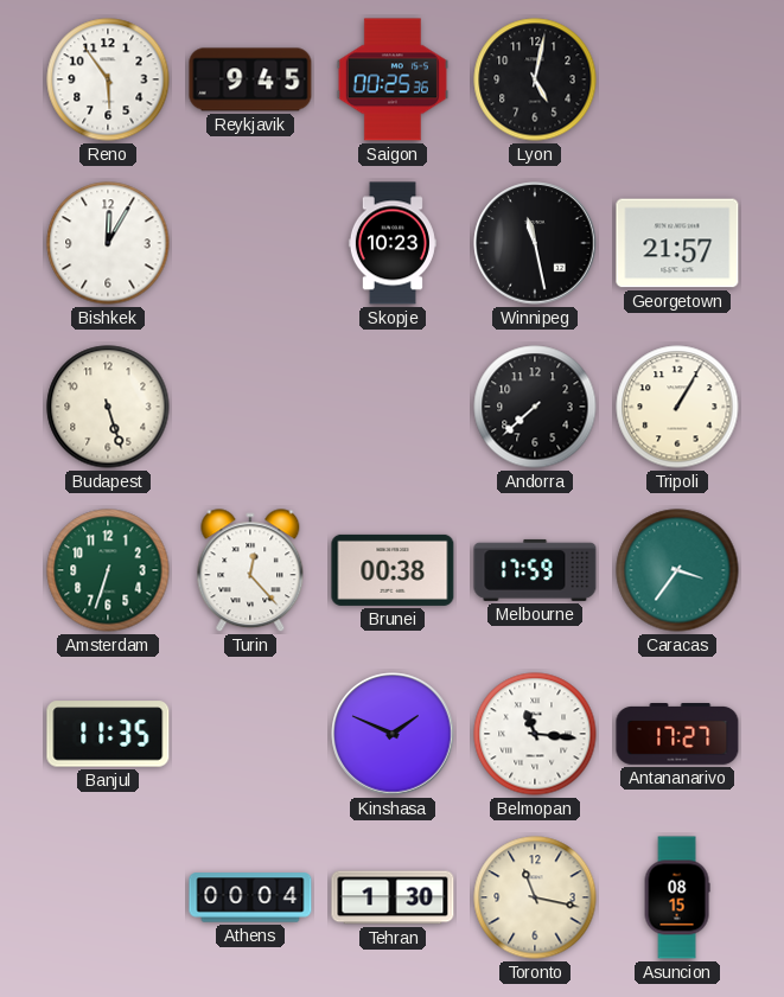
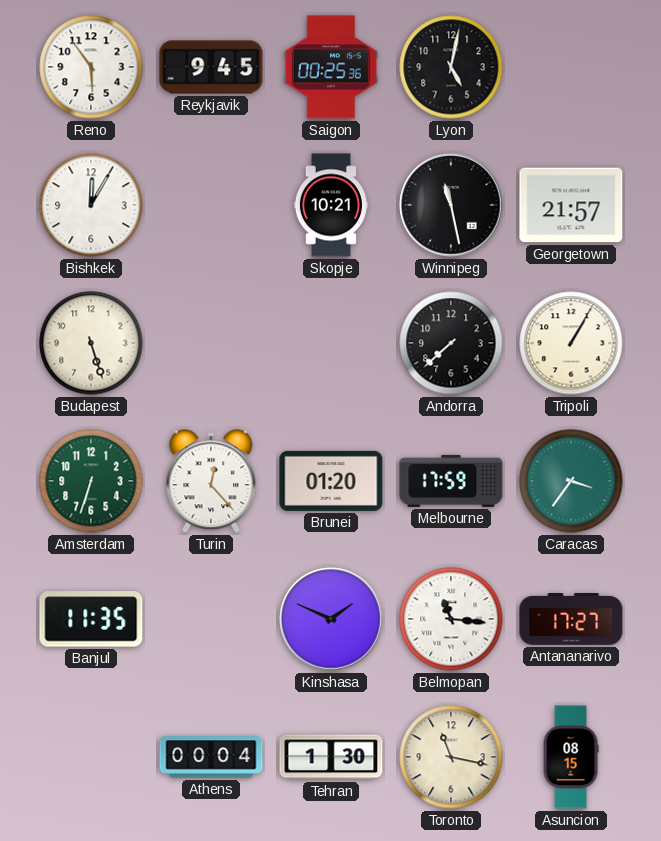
Skopje: 10:23 -> 10:21
Brunei: 00:38 -> 01:20
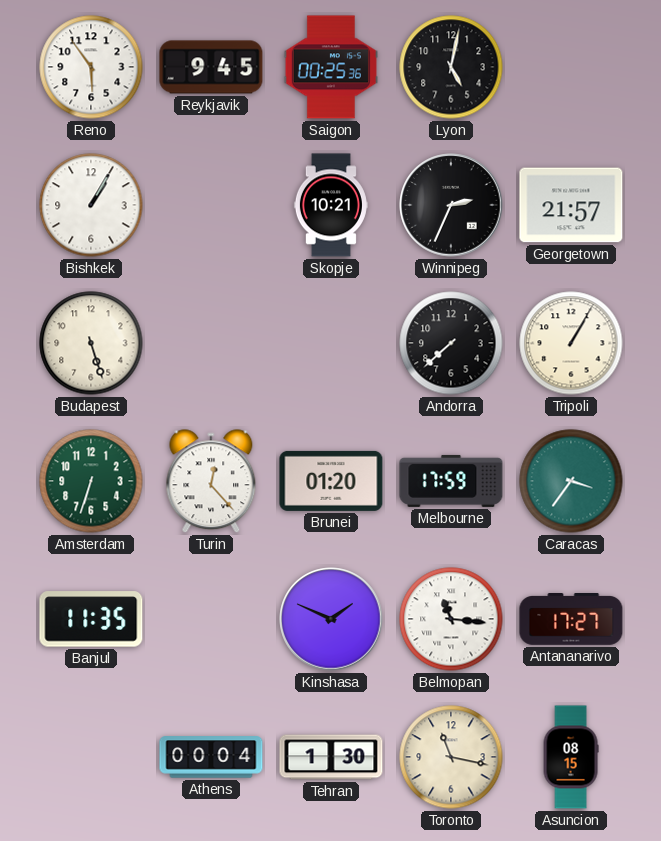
Bishkek: 12:05 -> 1:05
Winnipeg: 11:28 -> 2:34
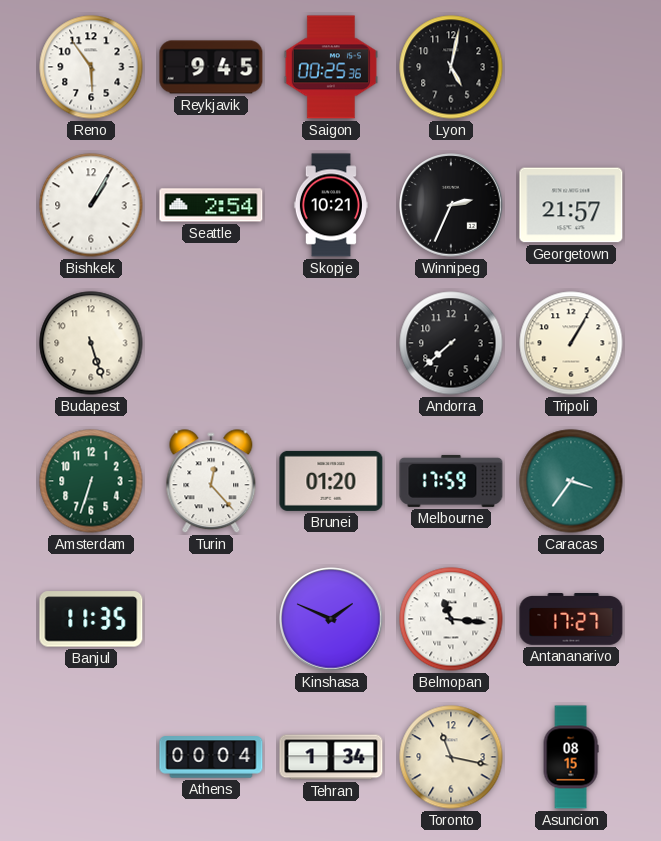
Seattle: none -> 2:54
Tehran: 1:30 -> 1:34
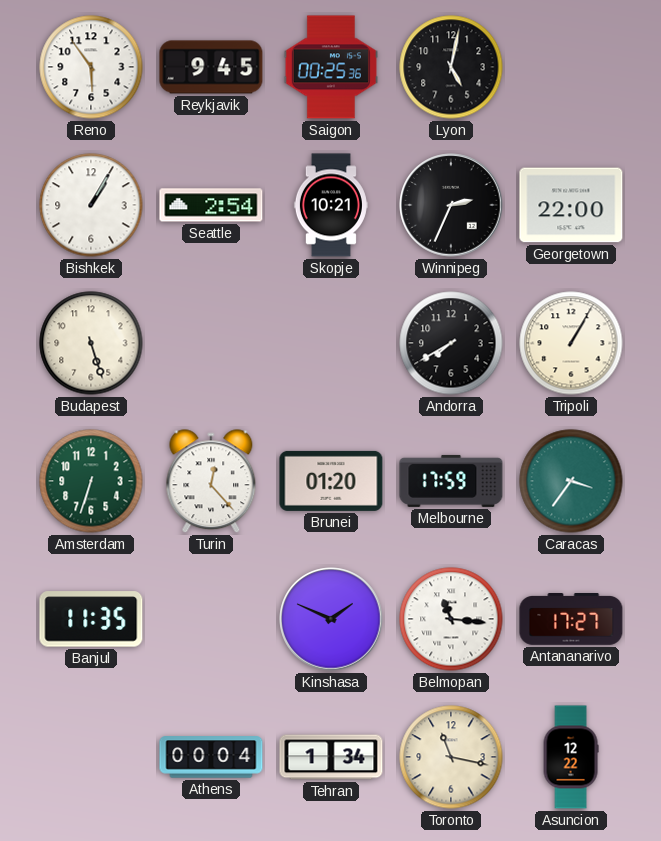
Georgetown: 21:57 -> 22:00
Andorra: 7:38 -> 7:40
Asuncion: 08:15 -> 12:22
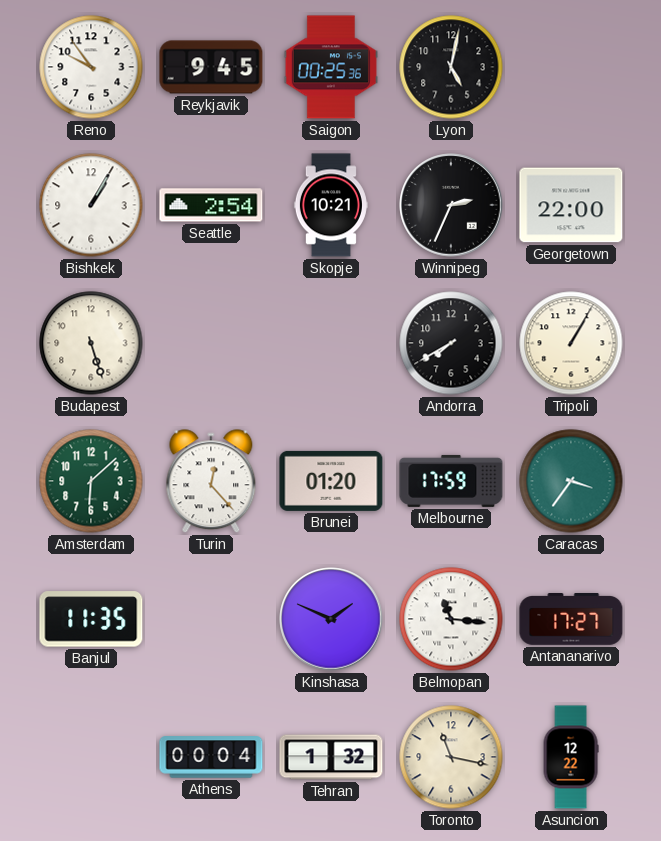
Reno: 5:54 -> 9:54
Amsterdam: 6:33 -> 6:08
Tehran: 1:34 -> 1:32
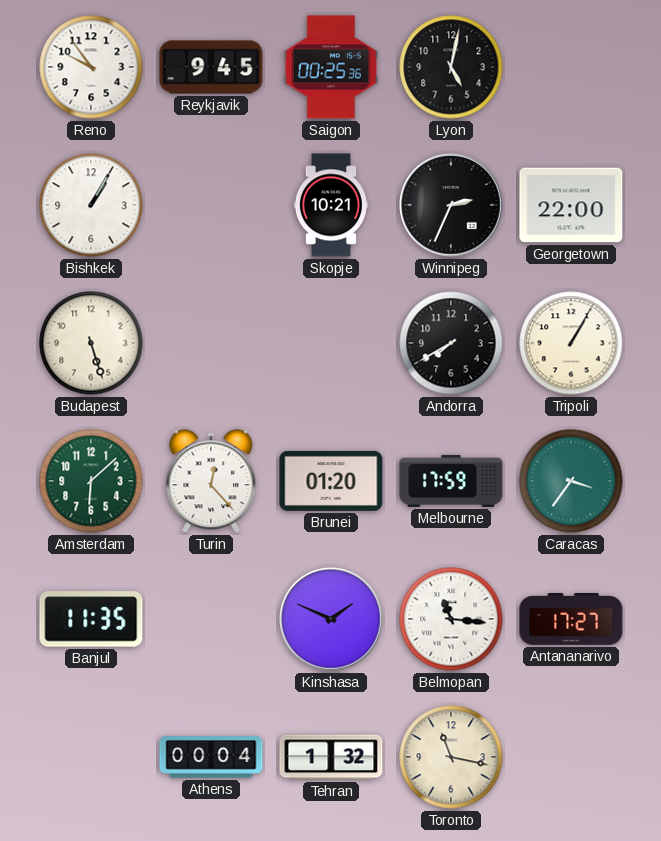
Seattle: 2:54 -> none
Asuncion: 12:22 -> none
